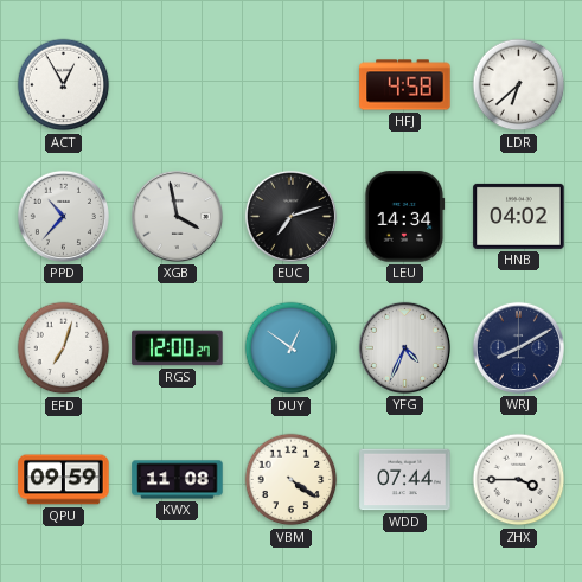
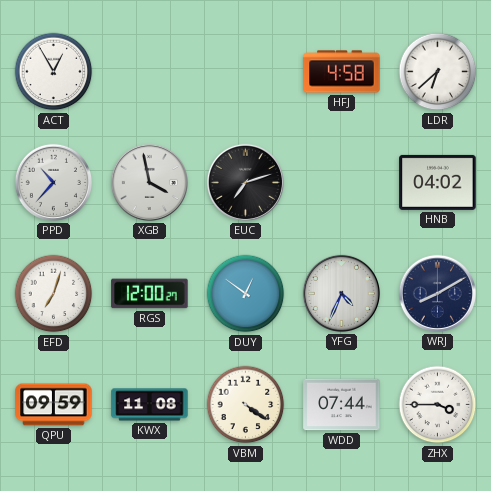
LEU: 14:34 -> none
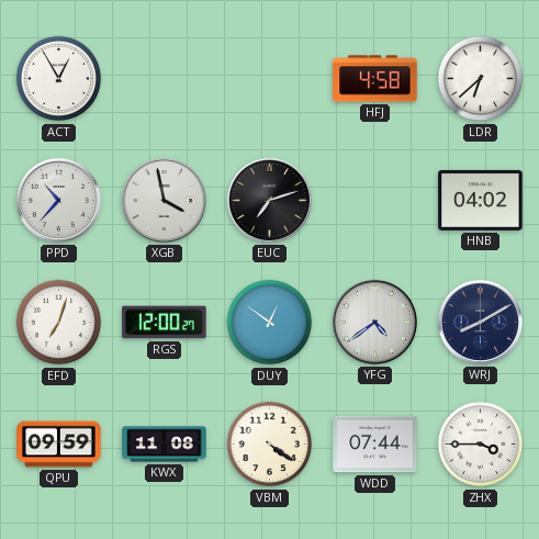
YFG: 4:34 -> 4:39
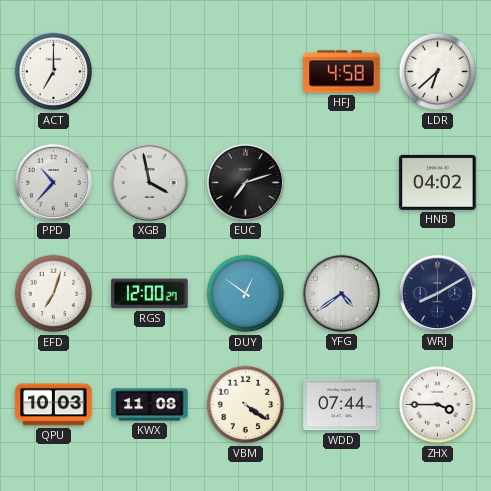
ACT: 12:55 -> 7:00
QPU: 09:59 -> 10:03
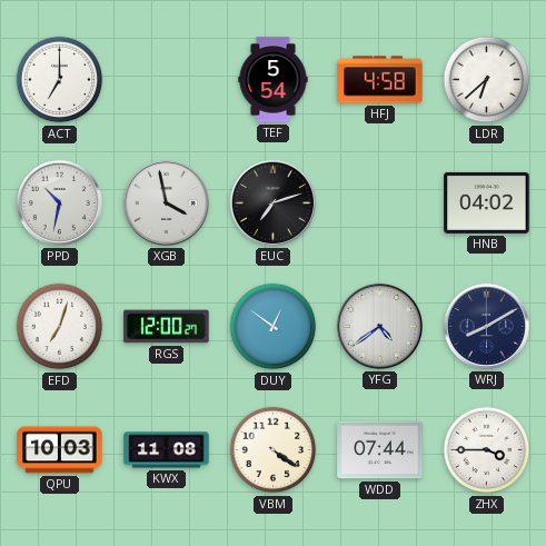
TEF: none -> 5:54
PPD: 10:37 -> 10:32
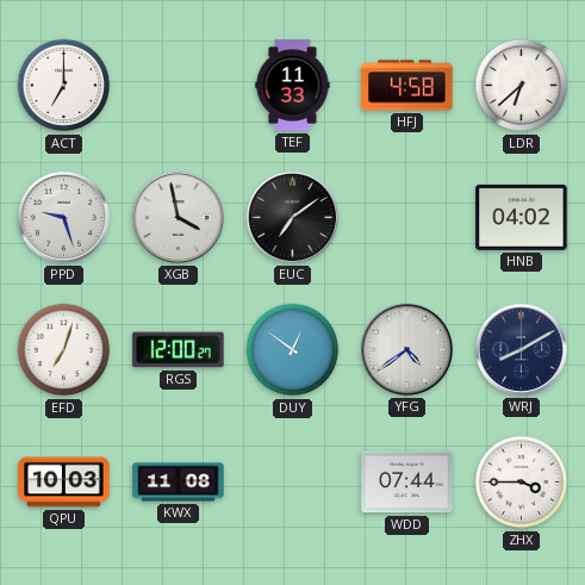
TEF: 5:54 -> 11:33
PPD: 10:32 -> 9:27
EUC: 7:12 -> 7:09
VBM: 4:21 -> none
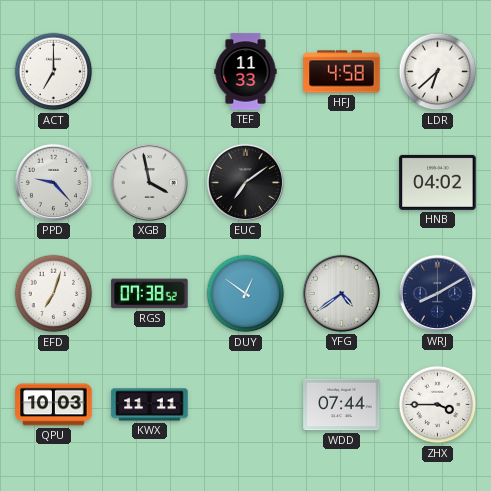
PPD: 9:27 -> 9:23
RGS: 12:00 -> 07:38
KWX: 11:08 -> 11:11
